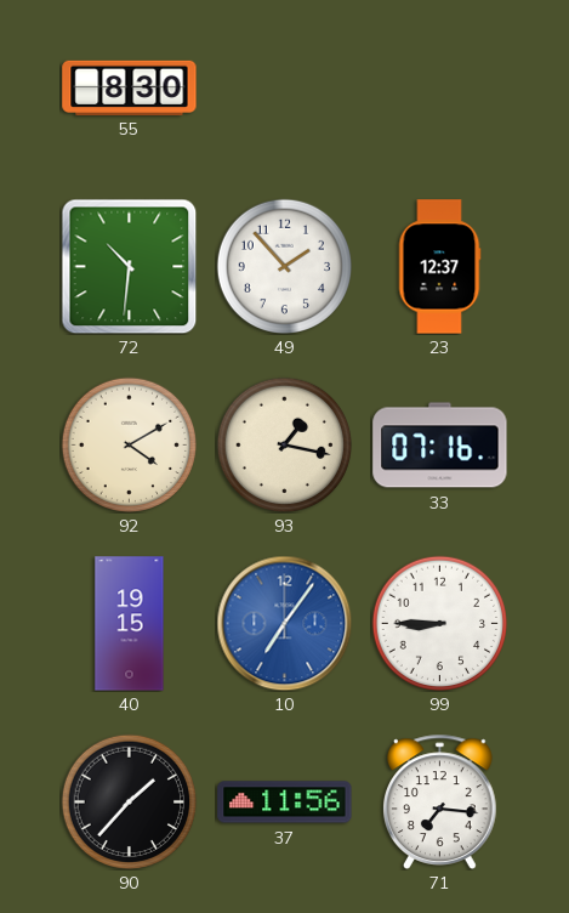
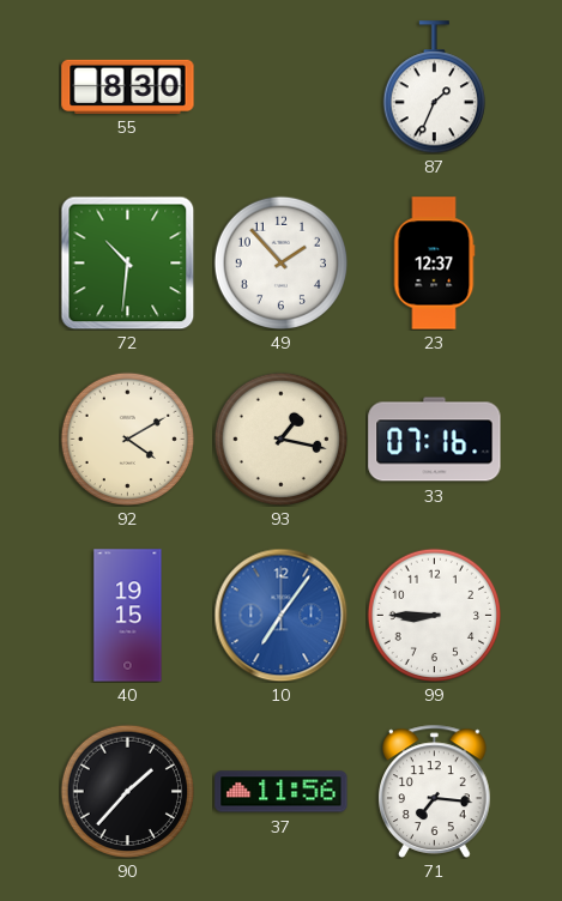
87: none -> 1:34
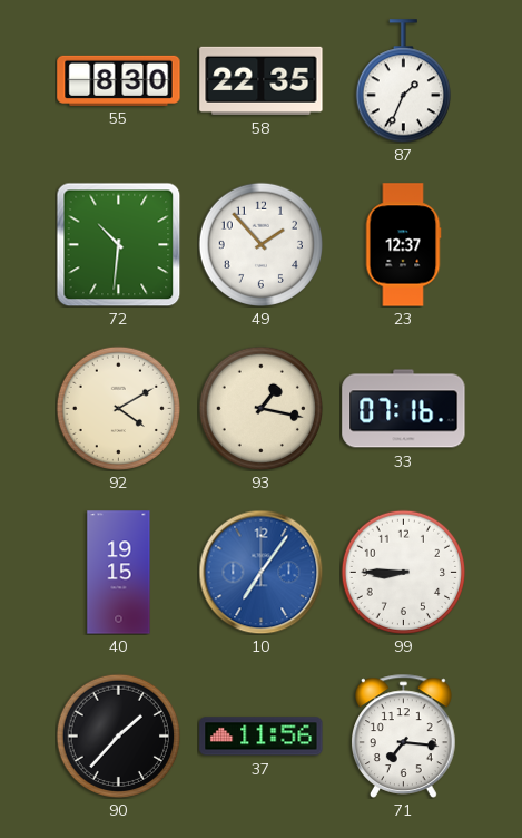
58: none -> 22:35
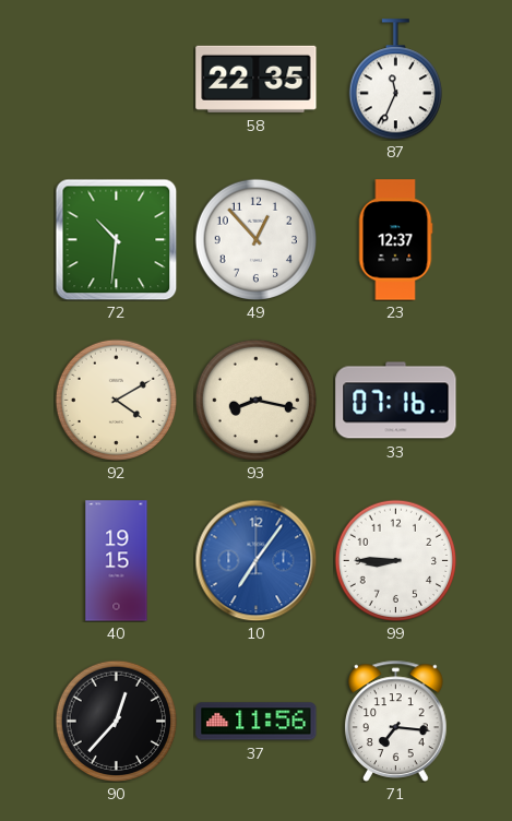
55: 8:30 -> none
87: 1:34 -> 11:34
49: 1:53 -> 12:53
93: 1:17 -> 8:17
90: 1:37 -> 12:37
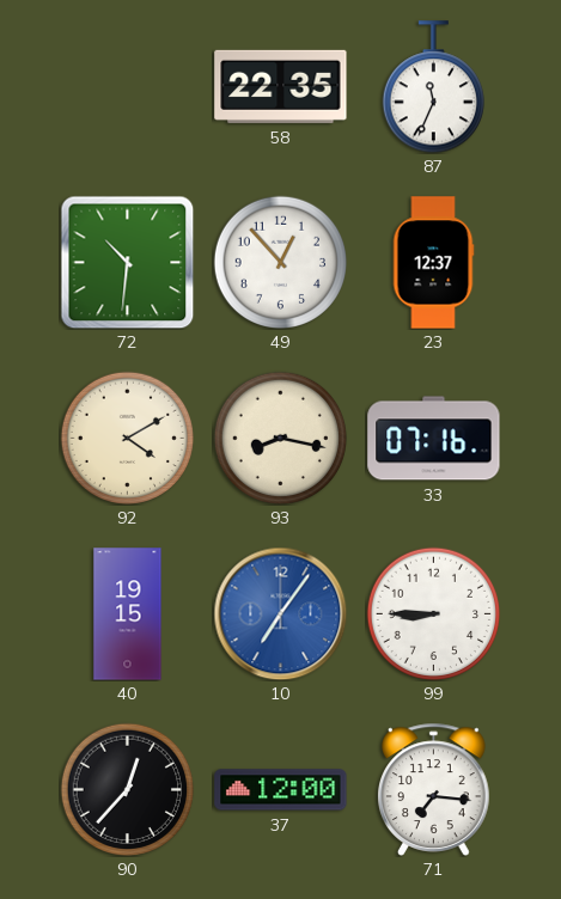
37: 11:56 -> 12:00
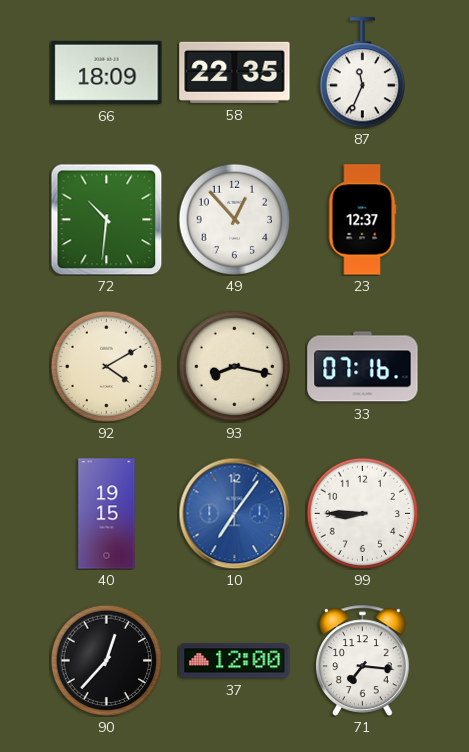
66: none -> 18:09
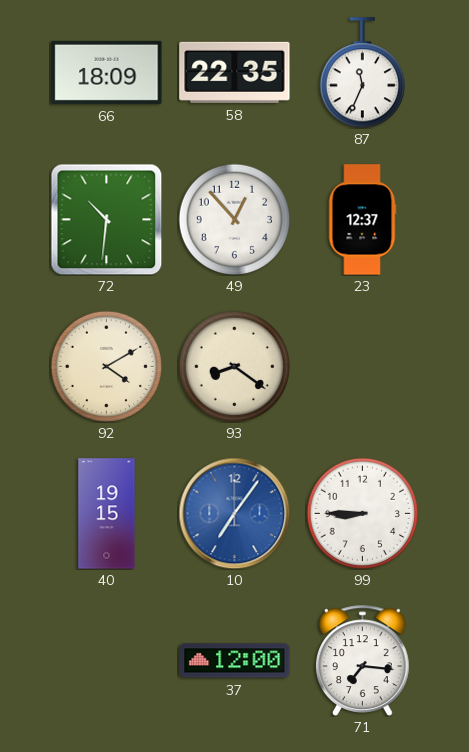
93: 8:17 -> 8:21
33: 07:16 -> none
90: 12:37 -> none
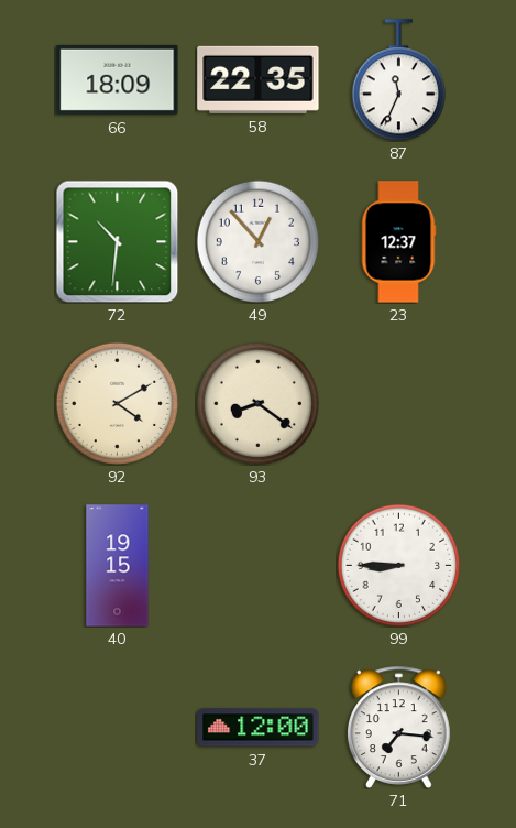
10: 7:06 -> none
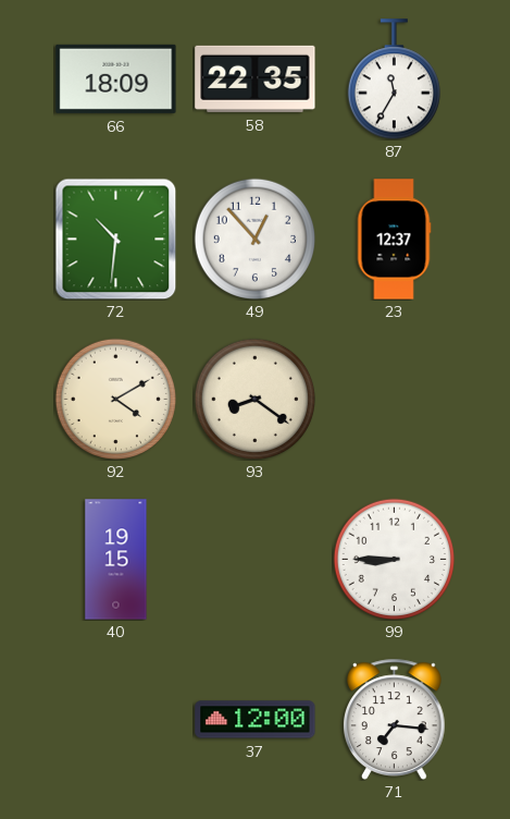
87: 11:34 -> 11:35
